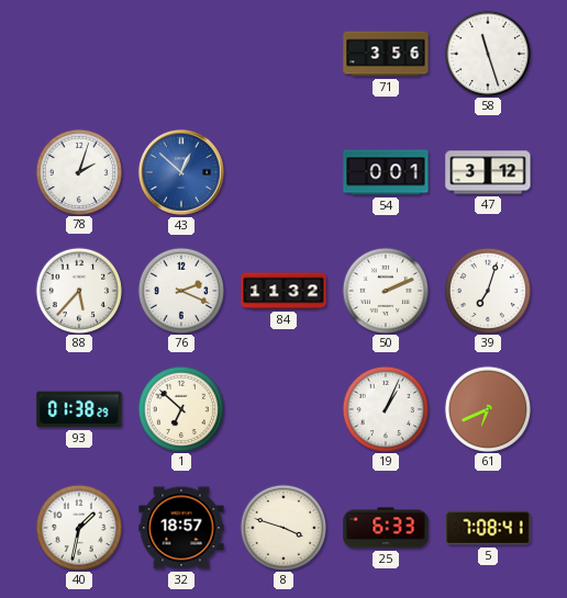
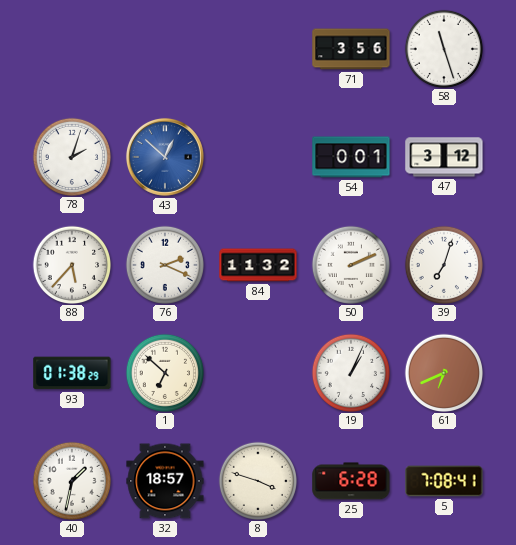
25: 6:33 -> 6:28
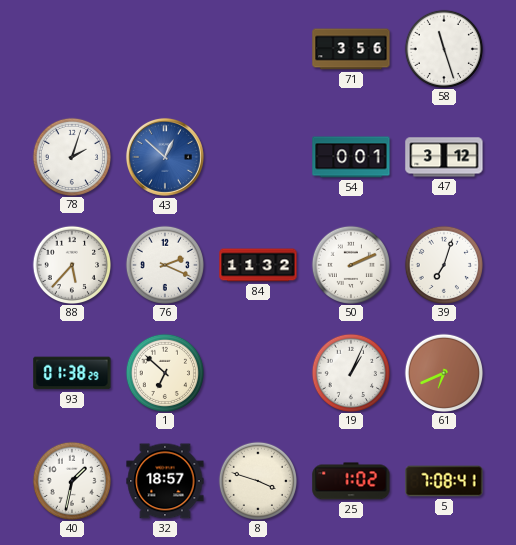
25: 6:28 -> 1:02
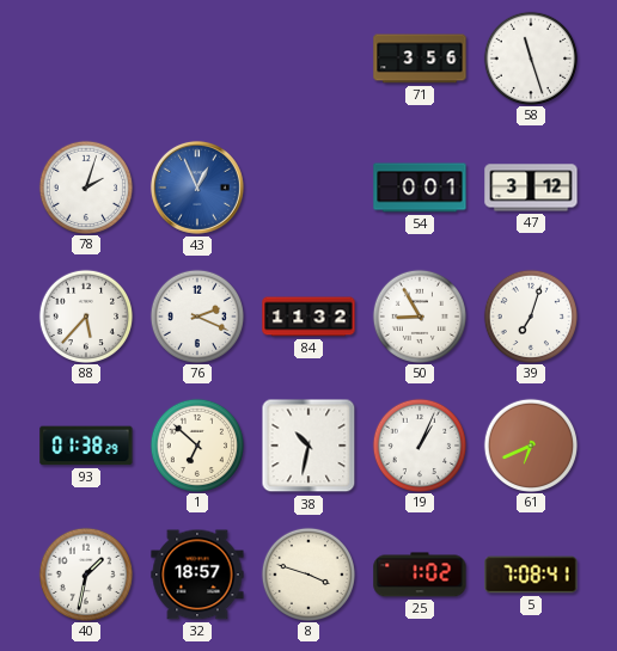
43: 12:52 -> 12:56
50: 2:11 -> 8:55
38: none -> 10:32
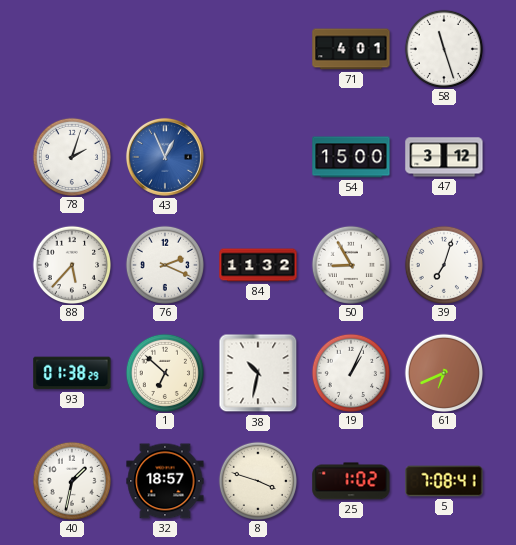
71: 3:56 -> 4:01
54: 0:01 -> 15:00
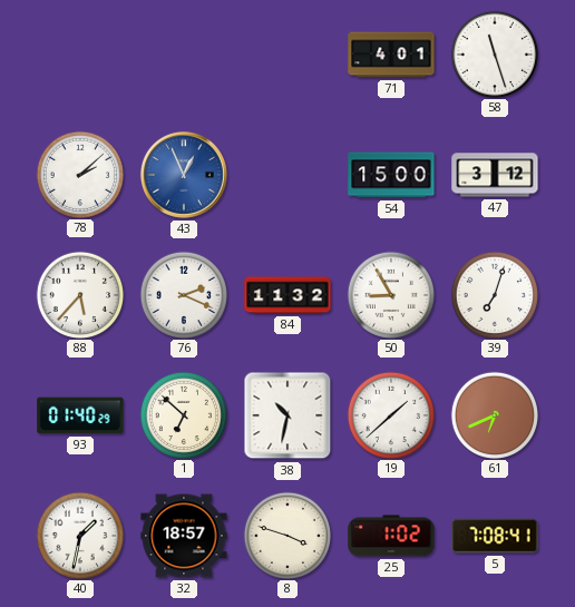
78: 2:03 -> 2:08
93: 01:38 -> 01:40
19: 1:04 -> 1:38
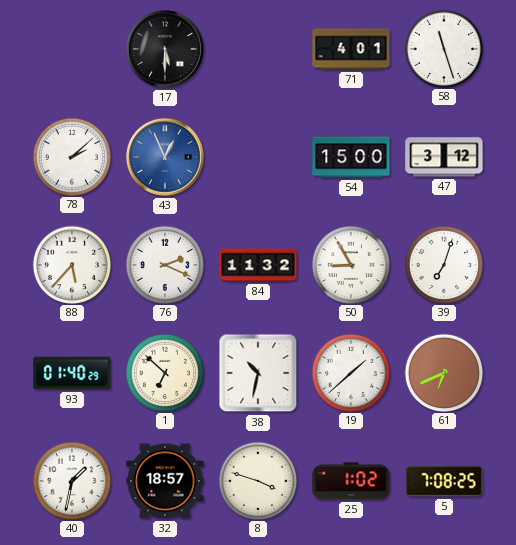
17: none -> 5:30
5: 7:08:41 -> 7:08:25
